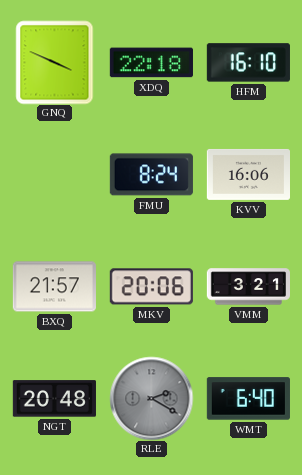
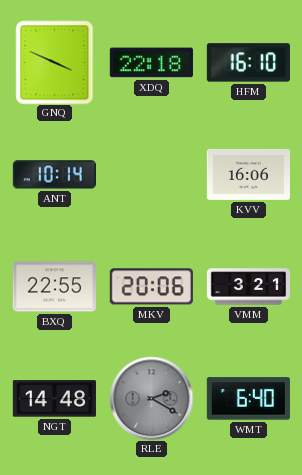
ANT: none -> 10:14
FMU: 8:24 -> none
BXQ: 21:57 -> 22:55
NGT: 20:48 -> 14:48
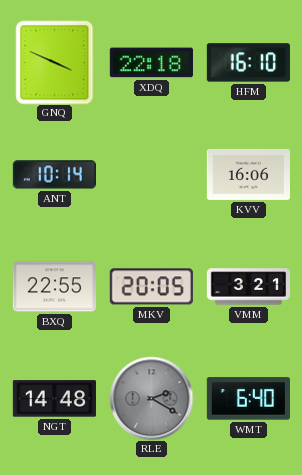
MKV: 20:06 -> 20:05
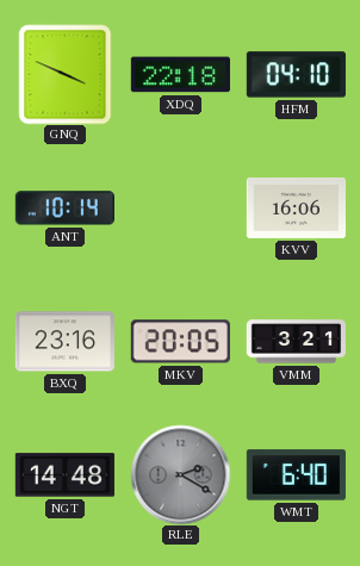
HFM: 16:10 -> 04:10
BXQ: 22:55 -> 23:16
